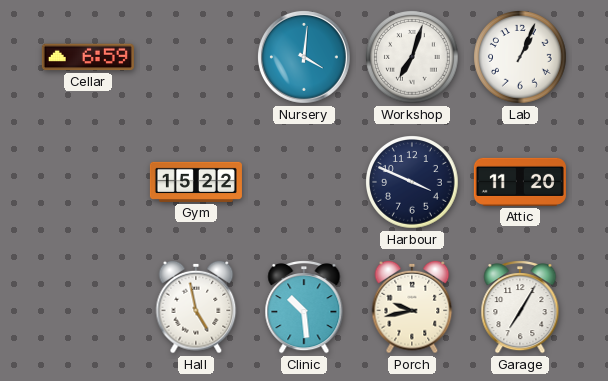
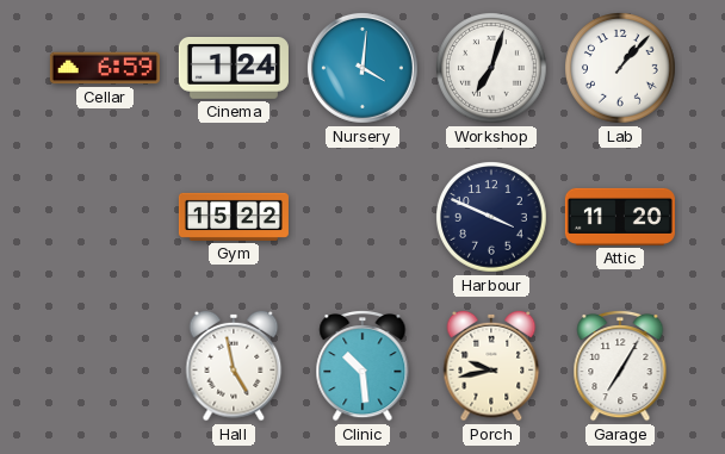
Cinema: none -> 1:24
Lab: 1:04 -> 1:07
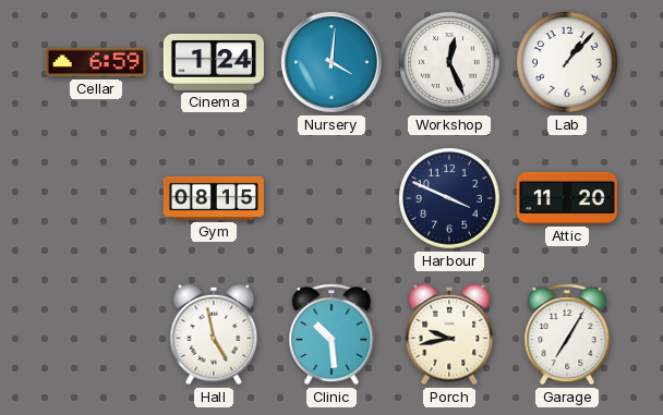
Workshop: 7:03 -> 12:26
Gym: 15:22 -> 08:15
